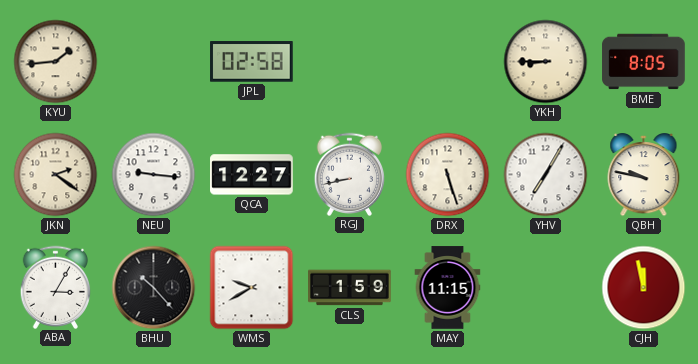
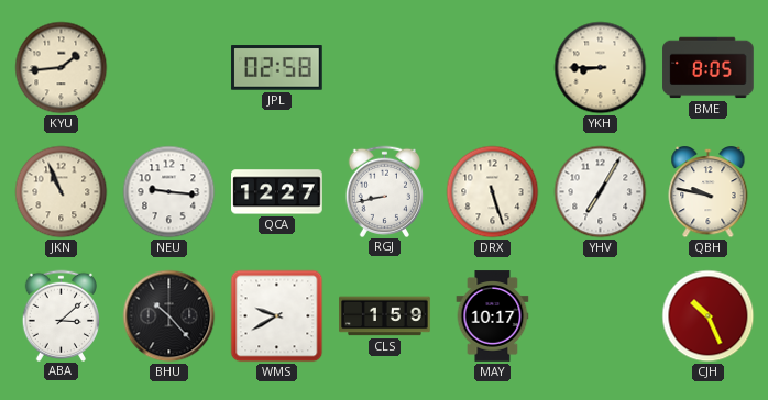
JKN: 2:21 -> 10:56
ABA: 3:05 -> 3:08
MAY: 11:15 -> 10:17
CJH: 11:58 -> 10:26
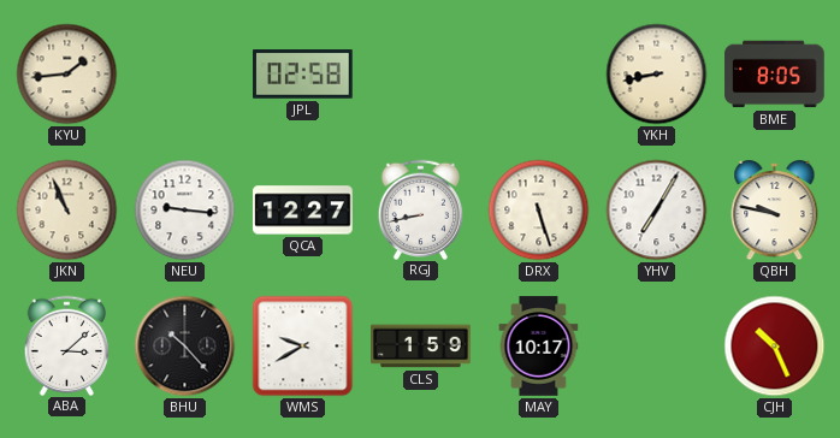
YKH: 8:45 -> 8:43
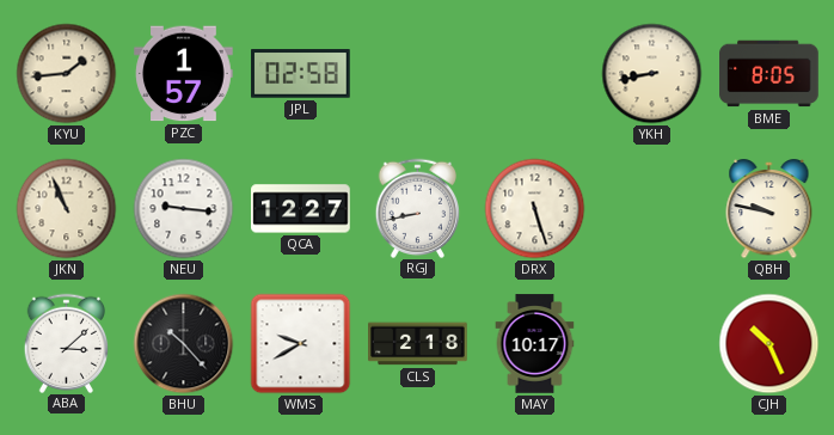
PZC: none -> 1:57
YHV: 7:05 -> none
CLS: 1:59 -> 2:18
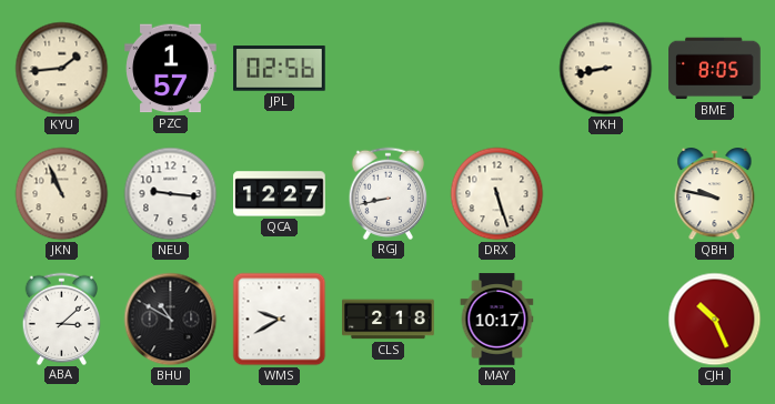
JPL: 02:58 -> 02:56
BHU: 10:23 -> 10:50
